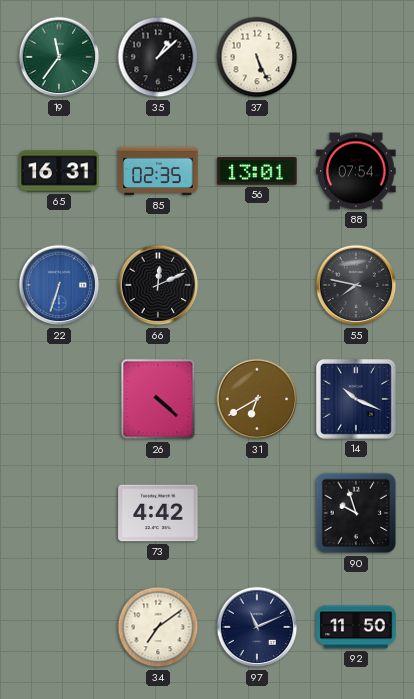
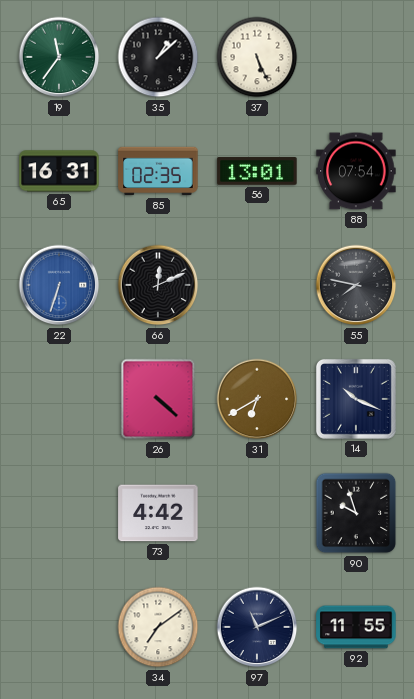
92: 11:50 -> 11:55
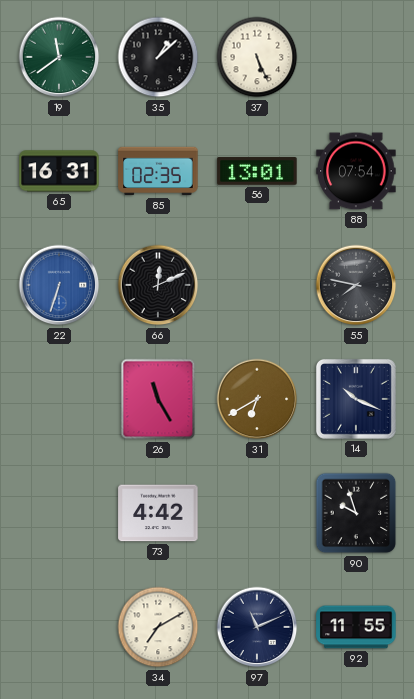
19: 11:36 -> 11:39
26: 4:22 -> 11:25
34: 7:09 -> 7:10
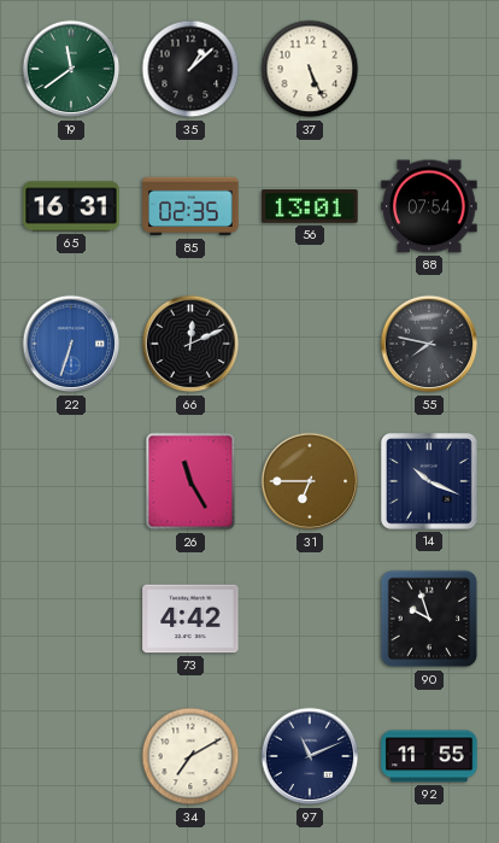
31: 6:40 -> 6:45
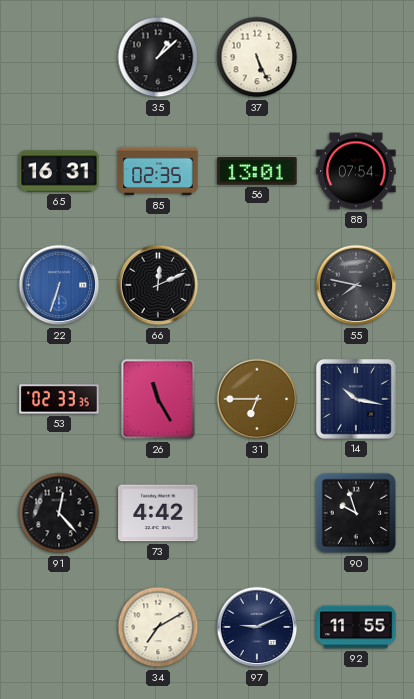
19: 11:39 -> none
53: none -> 02:33
14: 10:19 -> 10:17
91: none -> 12:23
97: 11:11 -> 9:11
